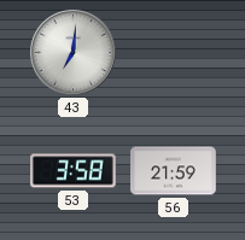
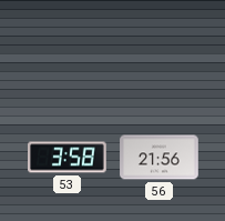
43: 7:01 -> none
56: 21:59 -> 21:56
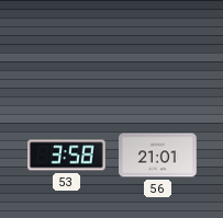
56: 21:56 -> 21:01
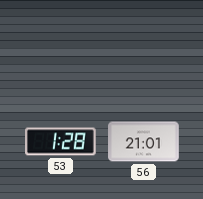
53: 3:58 -> 1:28
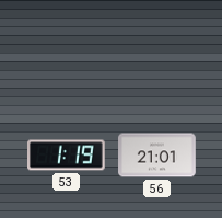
53: 1:28 -> 1:19
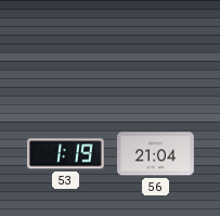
56: 21:01 -> 21:04
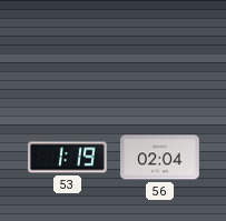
56: 21:04 -> 02:04
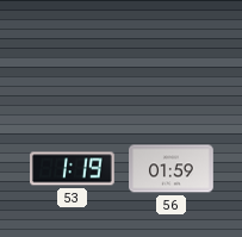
56: 02:04 -> 01:59
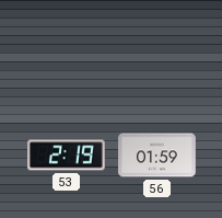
53: 1:19 -> 2:19
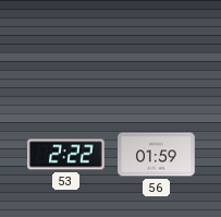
53: 2:19 -> 2:22
